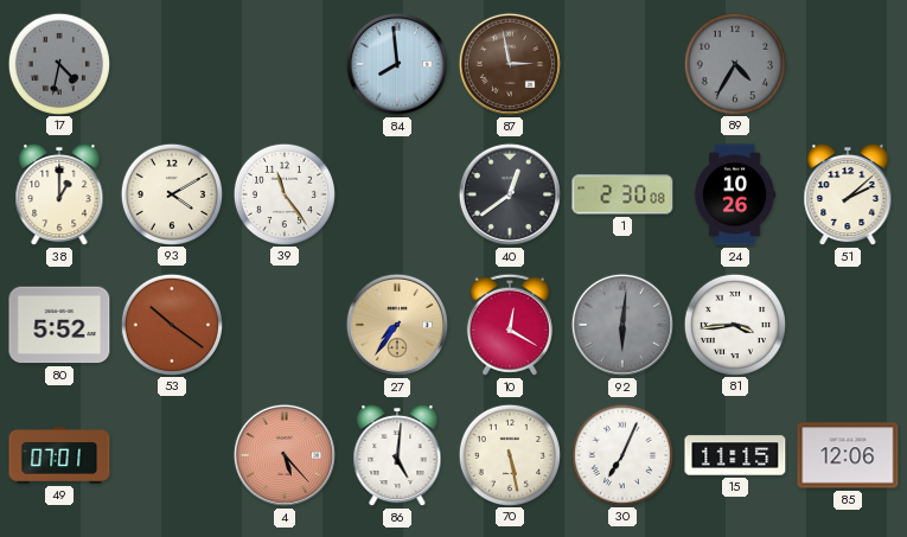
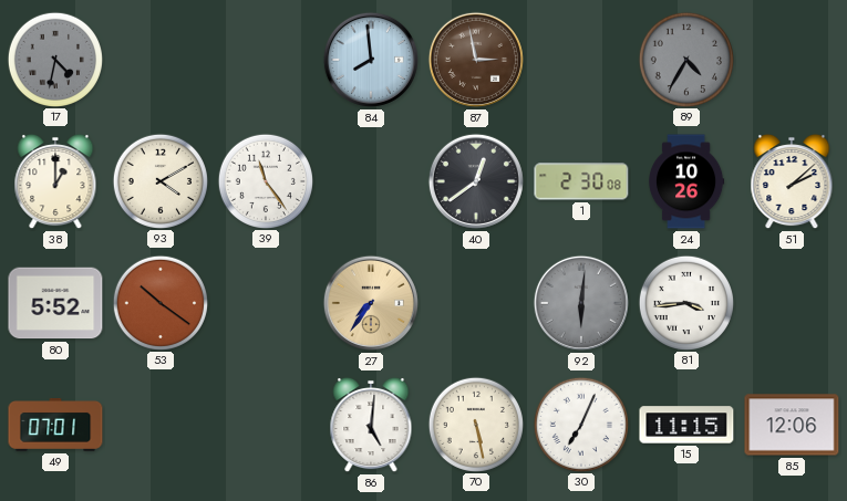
10: 12:20 -> none
4: 5:23 -> none
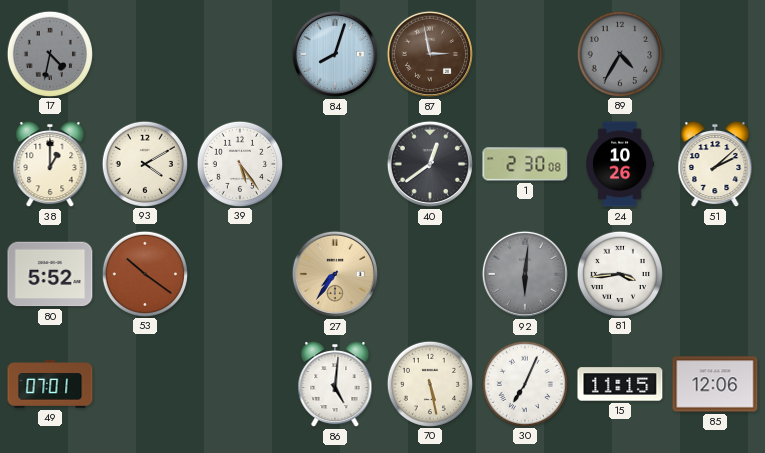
84: 7:59 -> 8:03
39: 11:24 -> 5:24
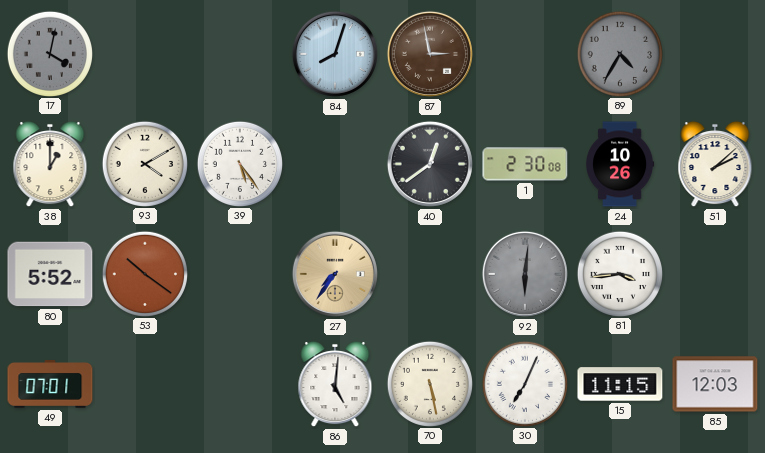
17: 4:32 -> 4:02
85: 12:06 -> 12:03
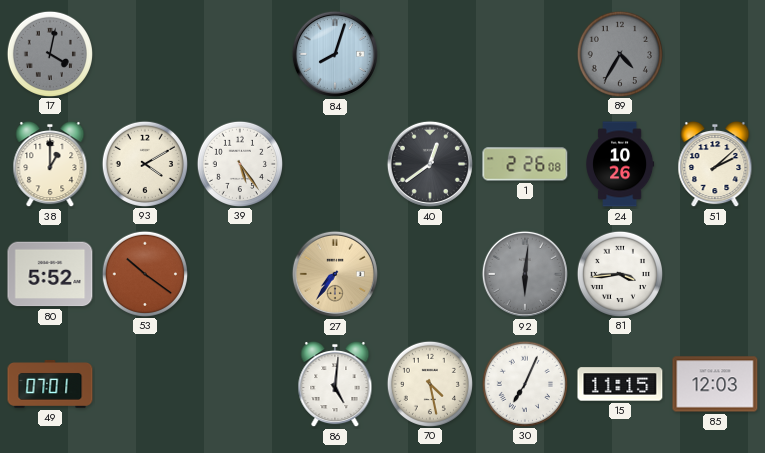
87: 2:58 -> none
1: 2:30 -> 2:26
70: 5:28 -> 4:28
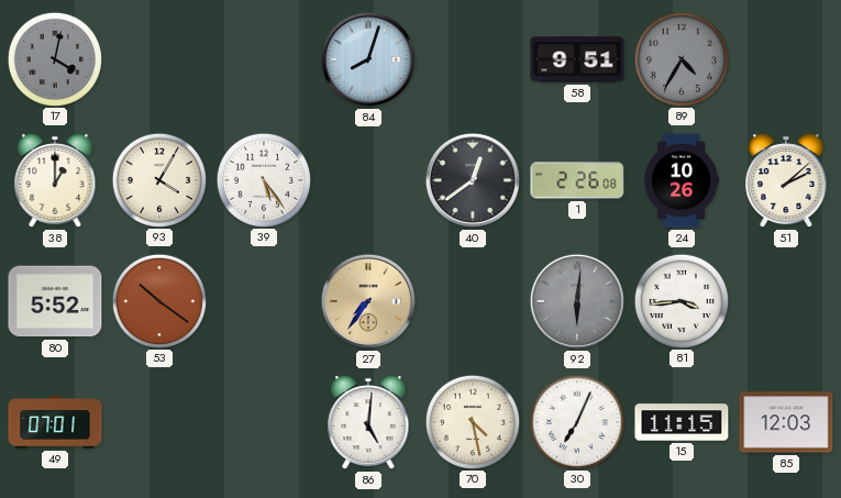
58: none -> 9:51
93: 4:10 -> 4:05
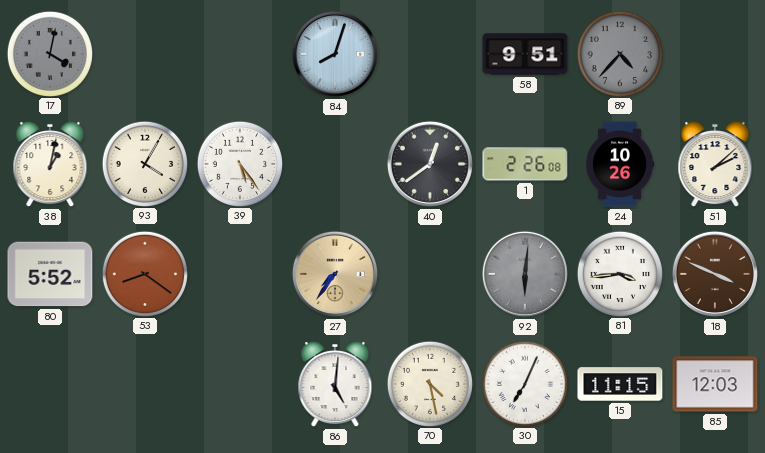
89: 4:35 -> 4:37
38: 1:00 -> 1:02
53: 10:21 -> 8:21
18: none -> 3:49
49: 07:01 -> none
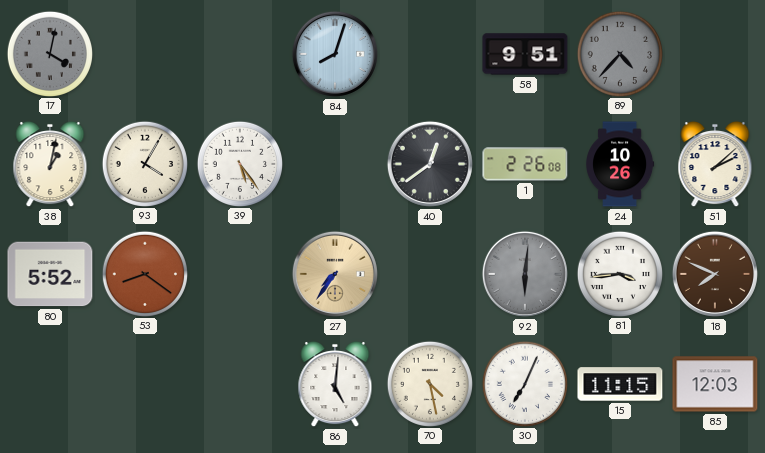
18: 3:49 -> 7:49
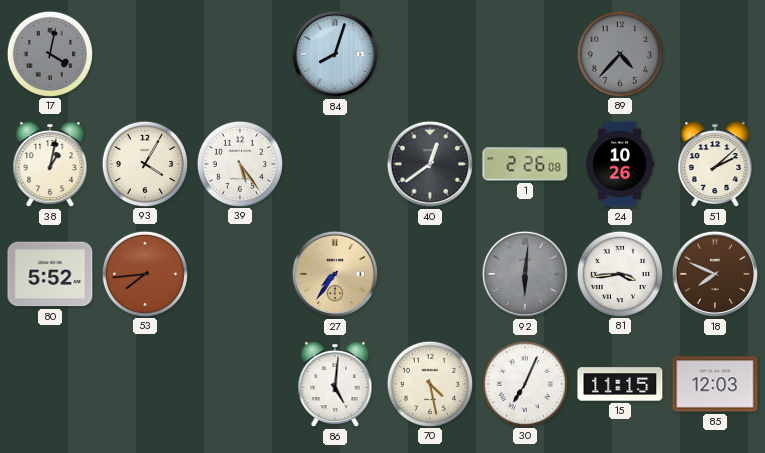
58: 9:51 -> none
53: 8:21 -> 7:44
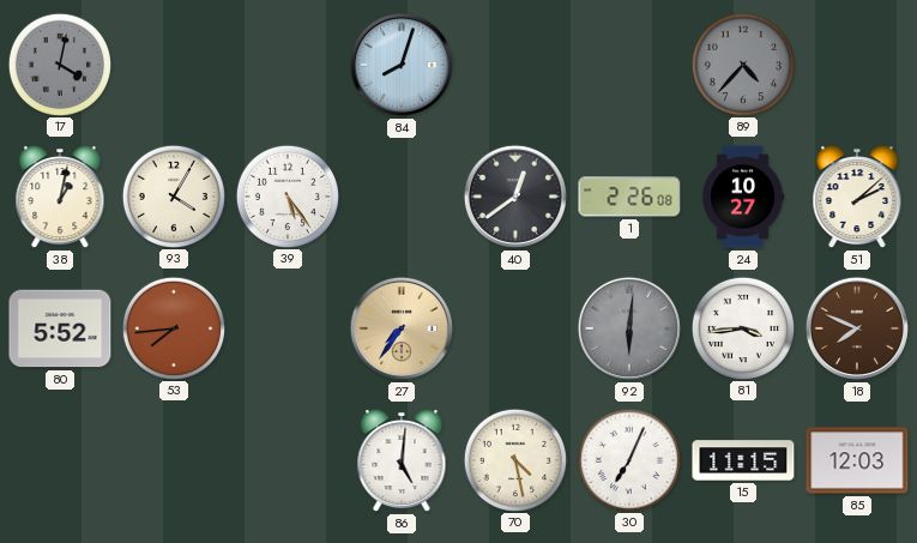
24: 10:26 -> 10:27
